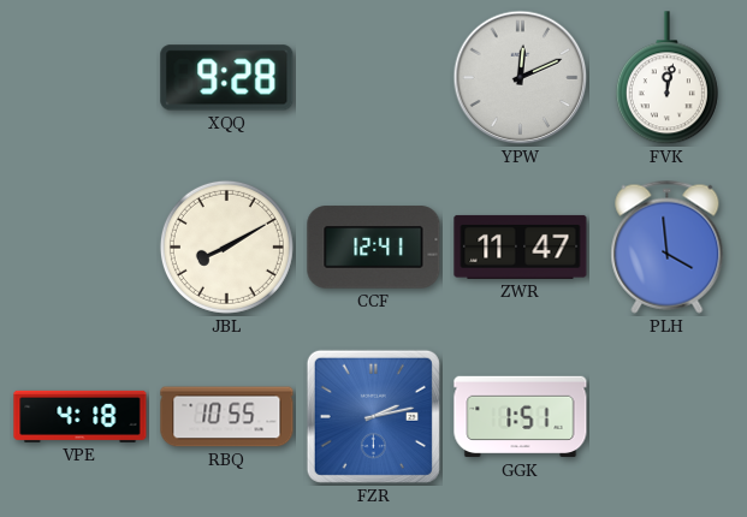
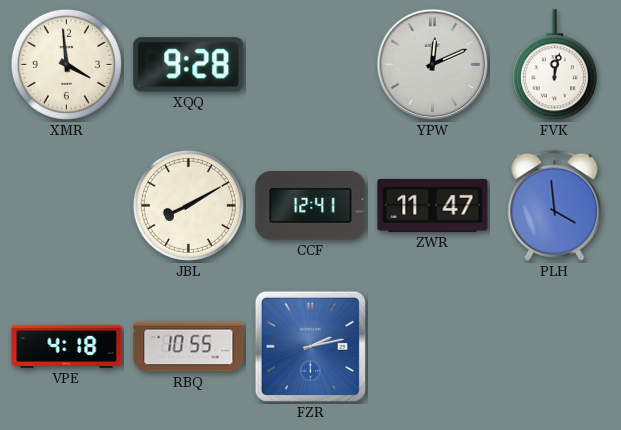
XMR: none -> 3:59
GGK: 1:51 -> none
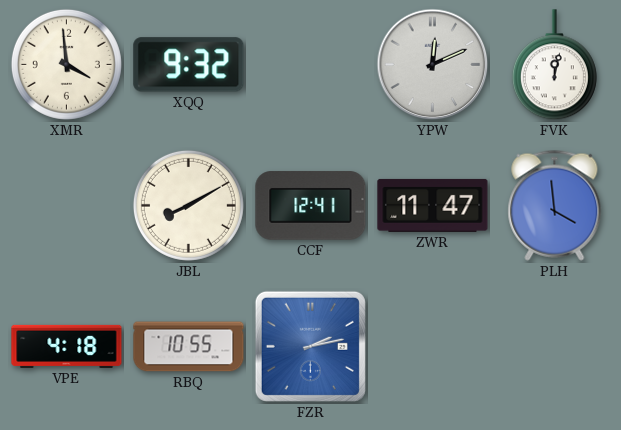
XQQ: 9:28 -> 9:32
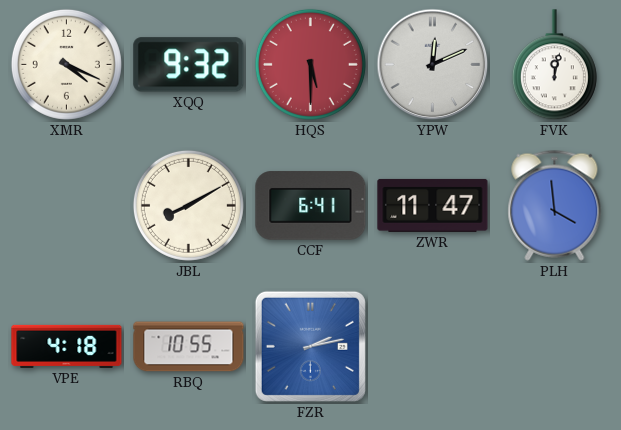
XMR: 3:59 -> 4:19
HQS: none -> 5:30
CCF: 12:41 -> 6:41
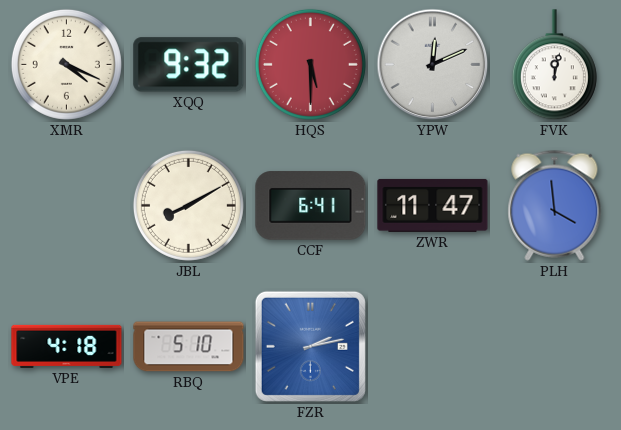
RBQ: 10:55 -> 5:10
